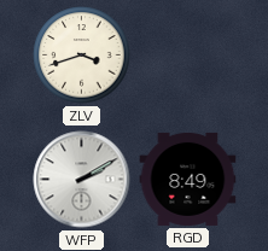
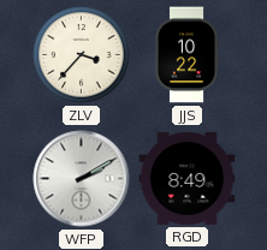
ZLV: 3:42 -> 3:37
JJS: none -> 10:22
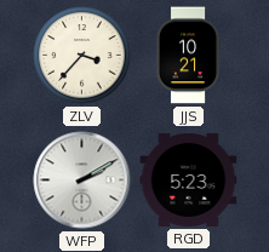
JJS: 10:22 -> 10:21
RGD: 8:49 -> 5:23
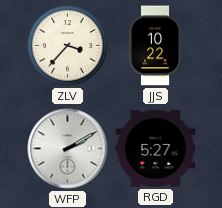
JJS: 10:21 -> 10:22
RGD: 5:23 -> 5:27
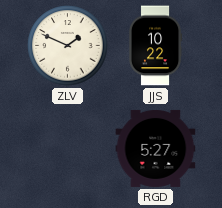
ZLV: 3:37 -> 1:49
WFP: 2:10 -> none
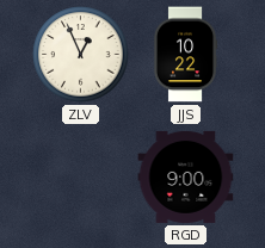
ZLV: 1:49 -> 12:56
RGD: 5:27 -> 9:00
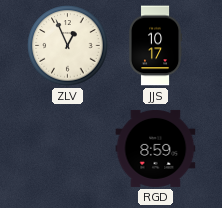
JJS: 10:22 -> 10:17
RGD: 9:00 -> 8:59
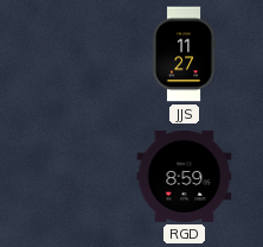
ZLV: 12:56 -> none
JJS: 10:17 -> 11:27
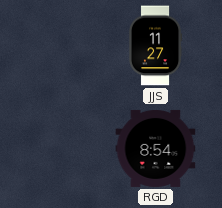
RGD: 8:59 -> 8:54
